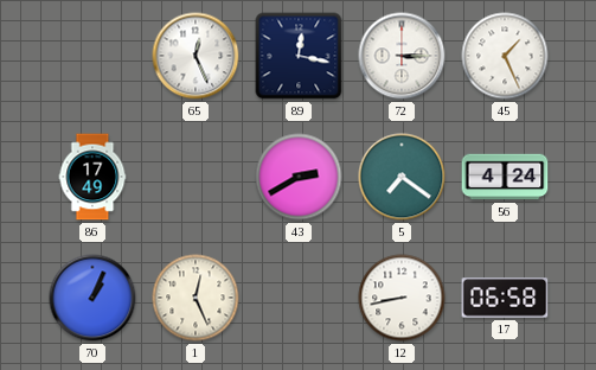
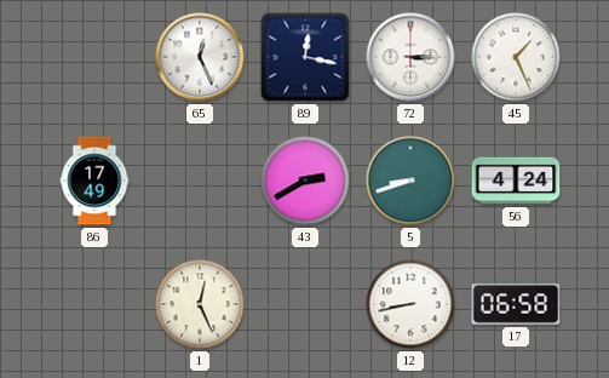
5: 7:21 -> 8:42
70: 1:04 -> none
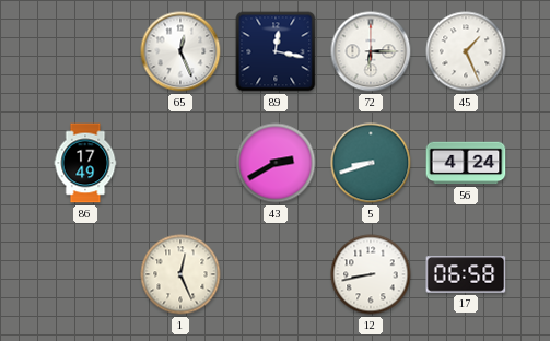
72: 3:15 -> 6:15
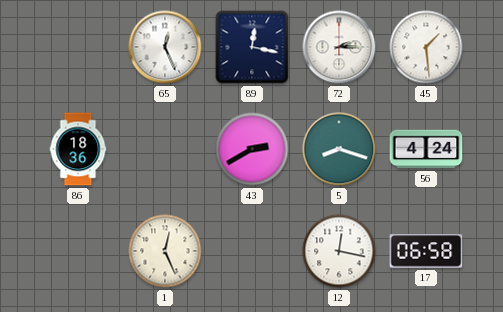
72: 6:15 -> 2:15
45: 1:26 -> 1:29
86: 17:49 -> 18:36
5: 8:42 -> 8:18
12: 8:43 -> 12:17
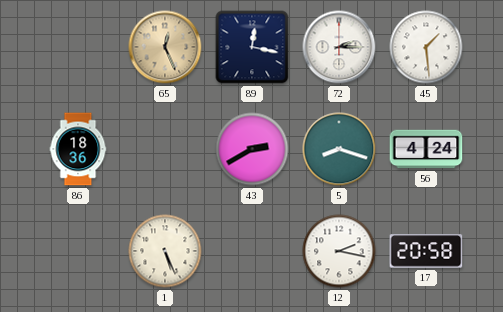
65 dial: white -> champagne
1: 12:26 -> 5:26
12: 12:17 -> 2:17
17: 06:58 -> 20:58
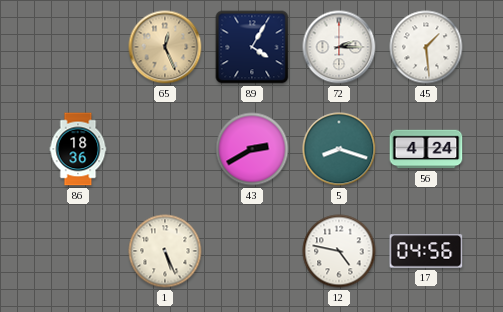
89: 12:17 -> 4:05
12: 2:17 -> 4:47
17: 20:58 -> 04:56
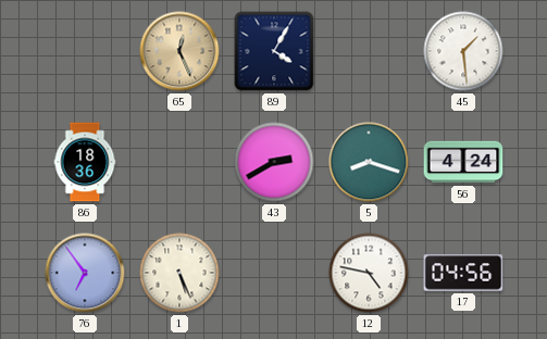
72: 2:15 -> none
76: none -> 6:54
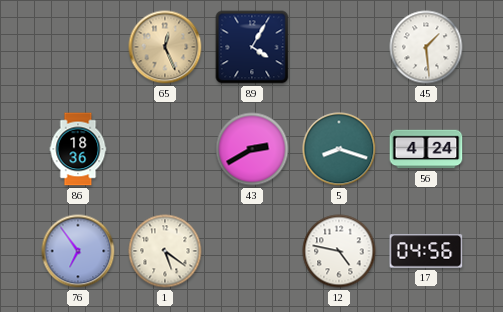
1: 5:26 -> 5:21
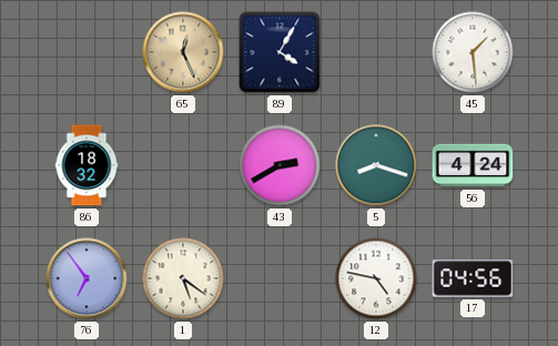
86: 18:36 -> 18:32
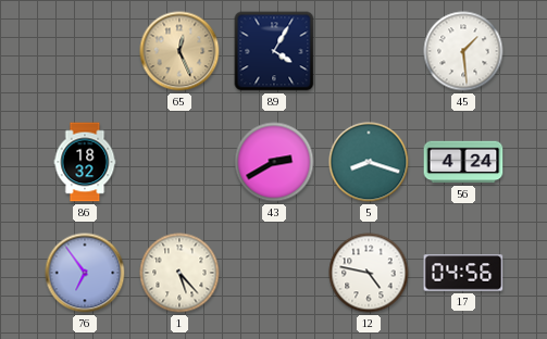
1: 5:21 -> 5:23
